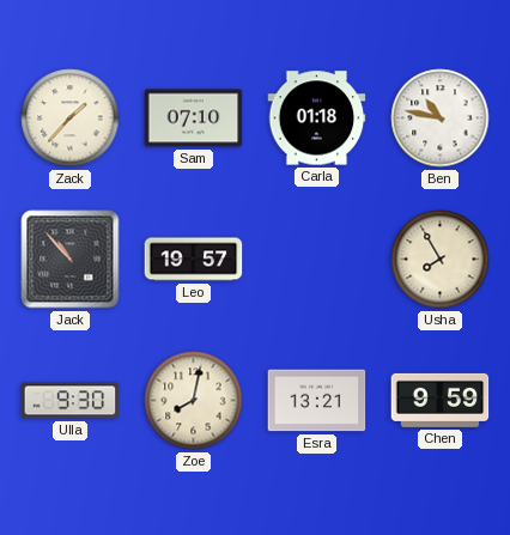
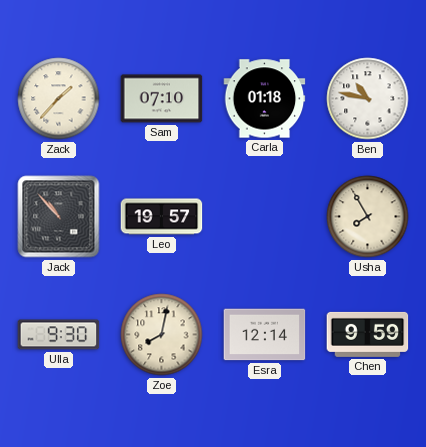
Esra: 13:21 -> 12:14
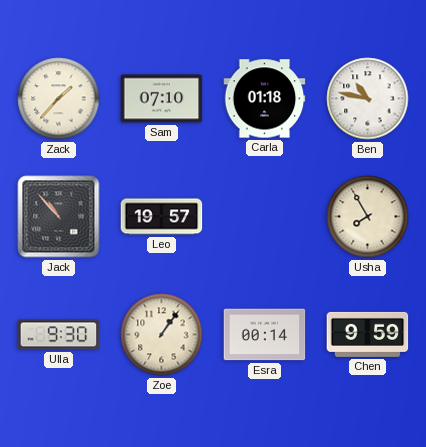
Zoe: 8:02 -> 1:06
Esra: 12:14 -> 00:14
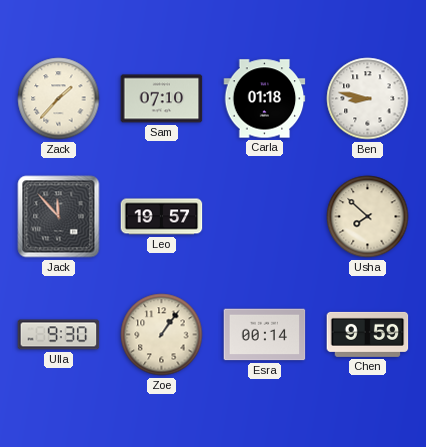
Ben: 10:47 -> 8:47
Jack: 10:53 -> 11:53
Usha: 7:55 -> 7:52
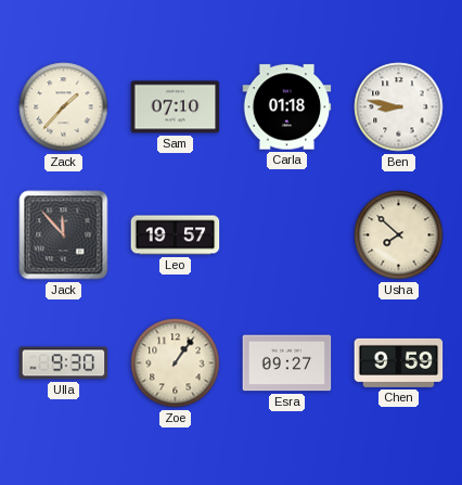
Esra: 00:14 -> 09:27
